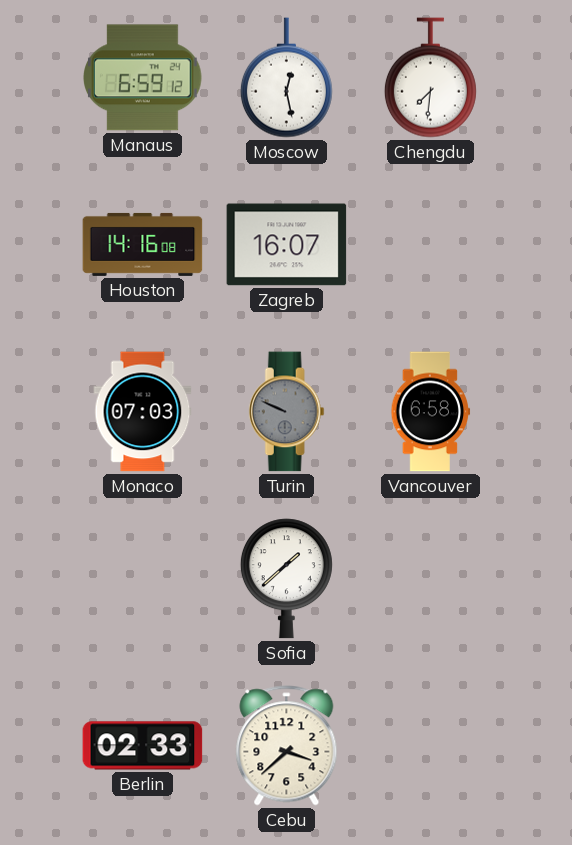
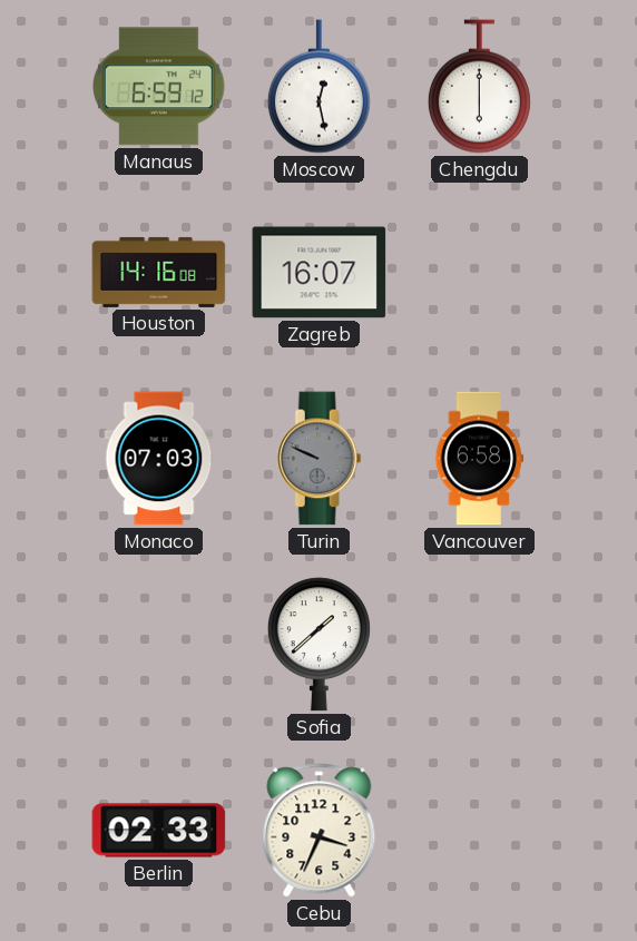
Chengdu: 7:31 -> 6:00
Cebu: 3:38 -> 3:34
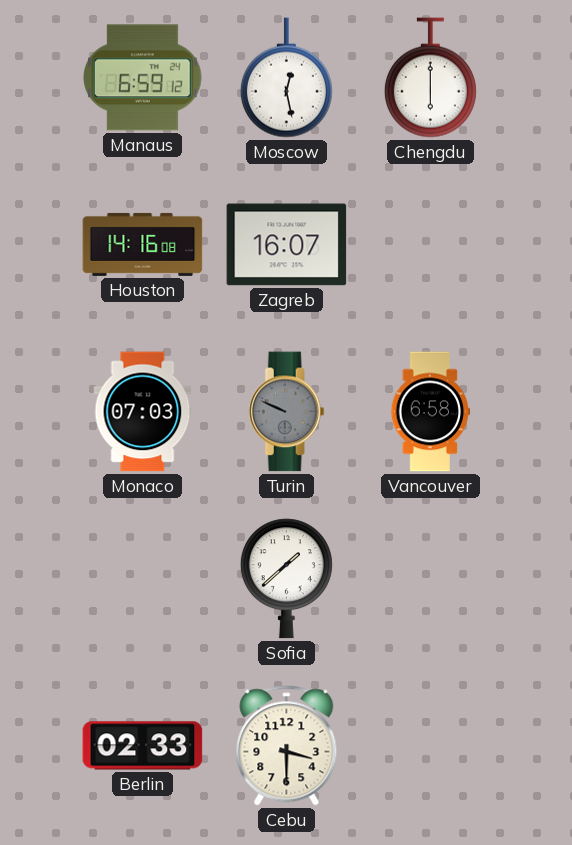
Cebu: 3:34 -> 3:30
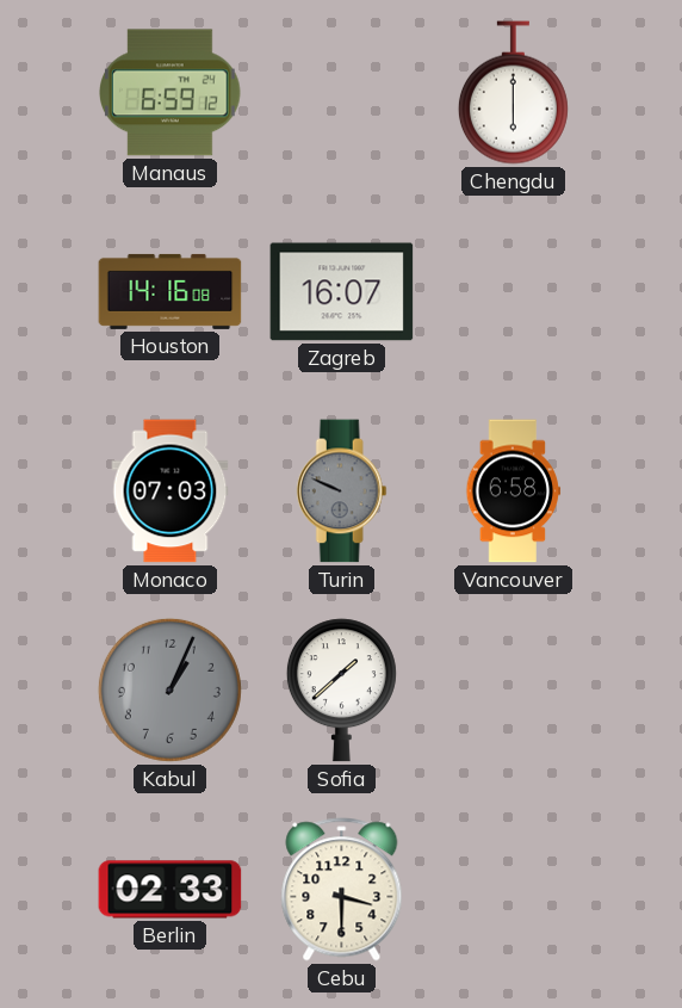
Moscow: 12:28 -> none
Kabul: none -> 1:04
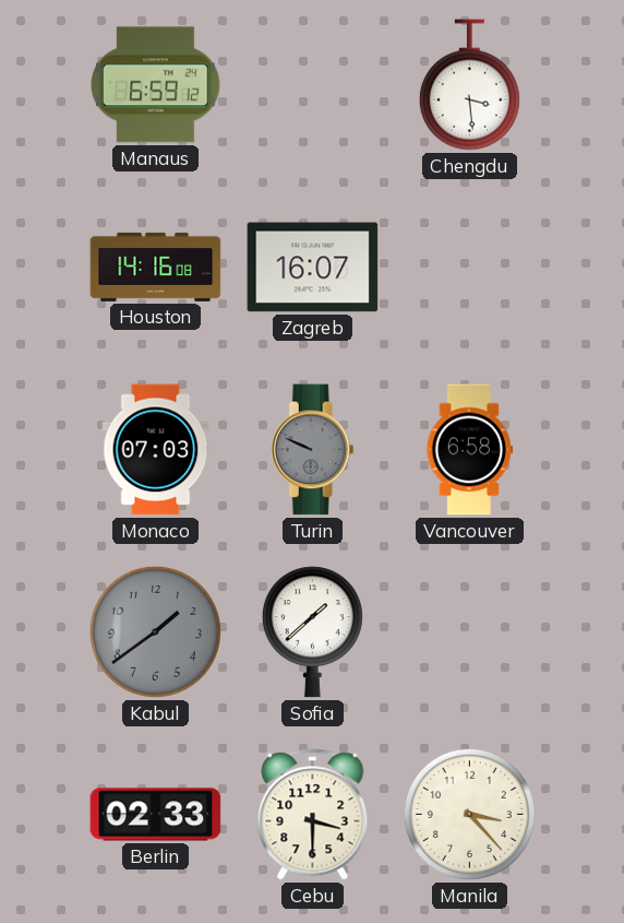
Chengdu: 6:00 -> 3:29
Kabul: 1:04 -> 1:39
Manila: none -> 3:23
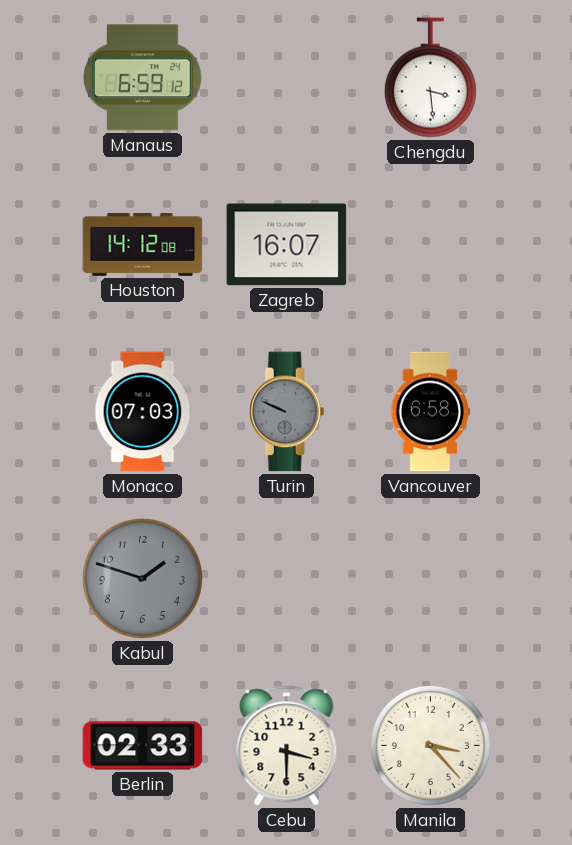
Houston: 14:16 -> 14:12
Kabul: 1:39 -> 1:48
Sofia: 1:38 -> none
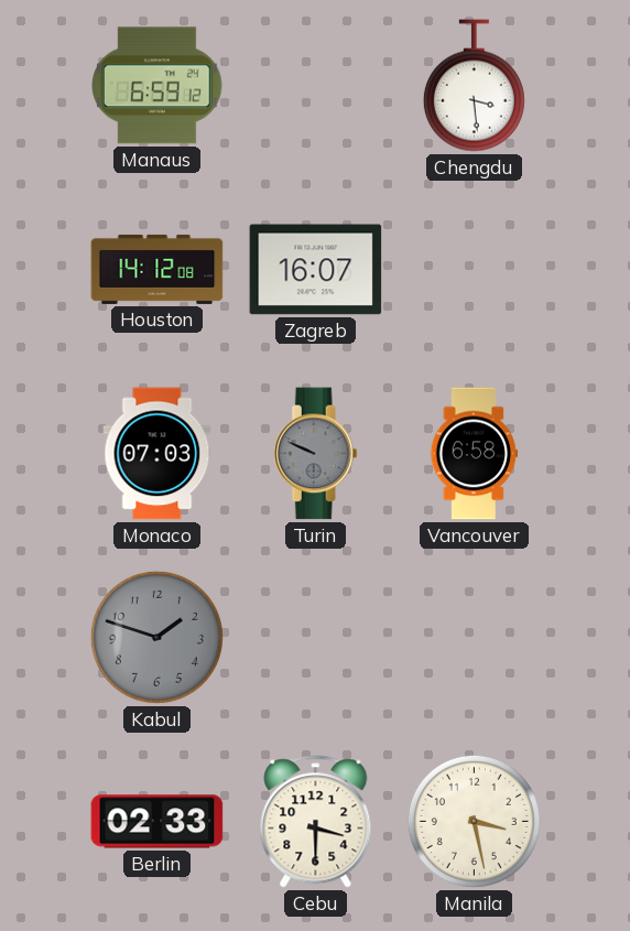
Manila: 3:23 -> 3:28
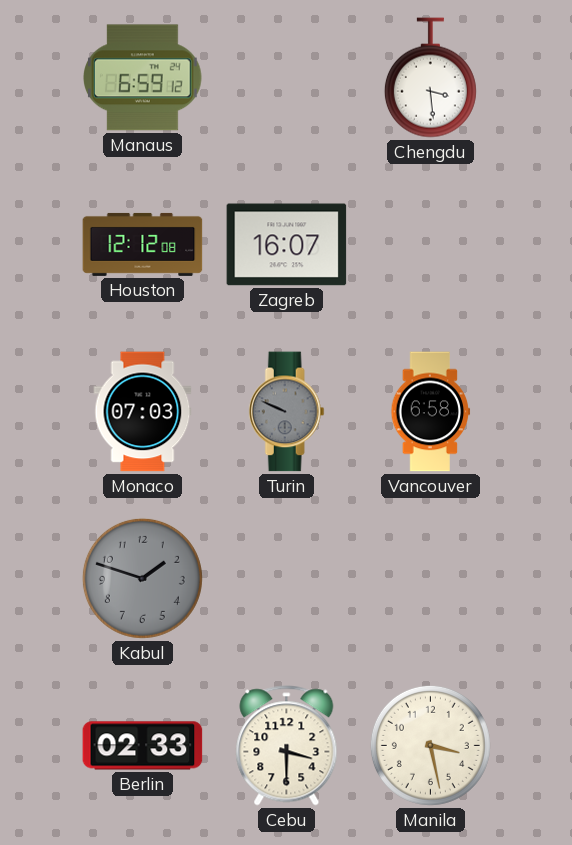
Houston: 14:12 -> 12:12
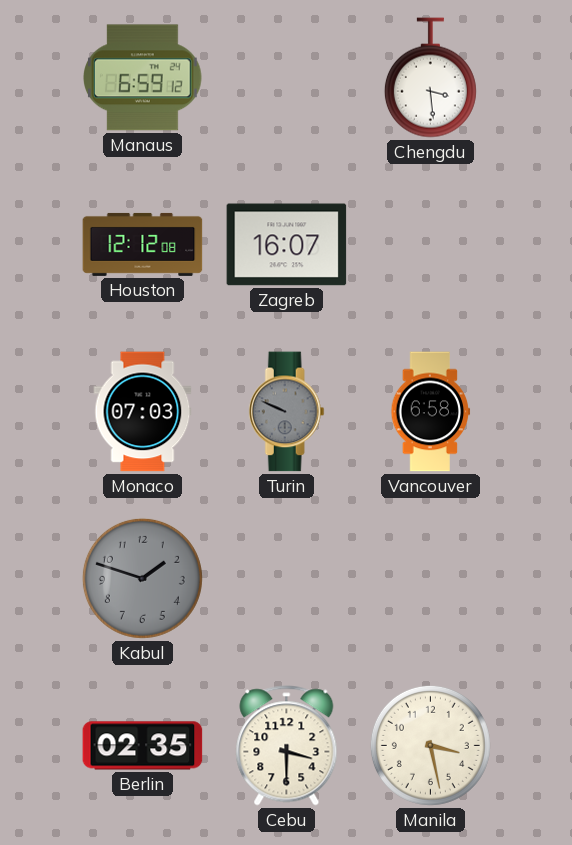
Berlin: 02:33 -> 02:35
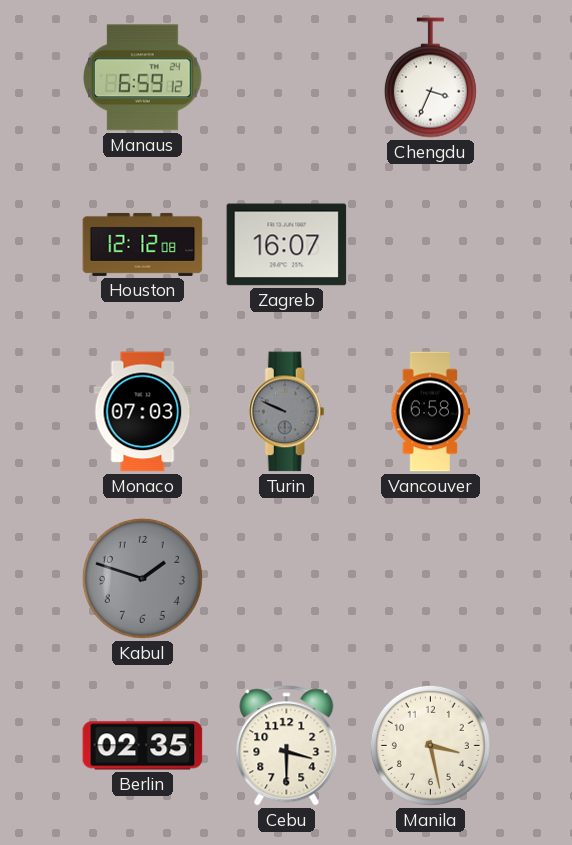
Chengdu: 3:29 -> 3:34
